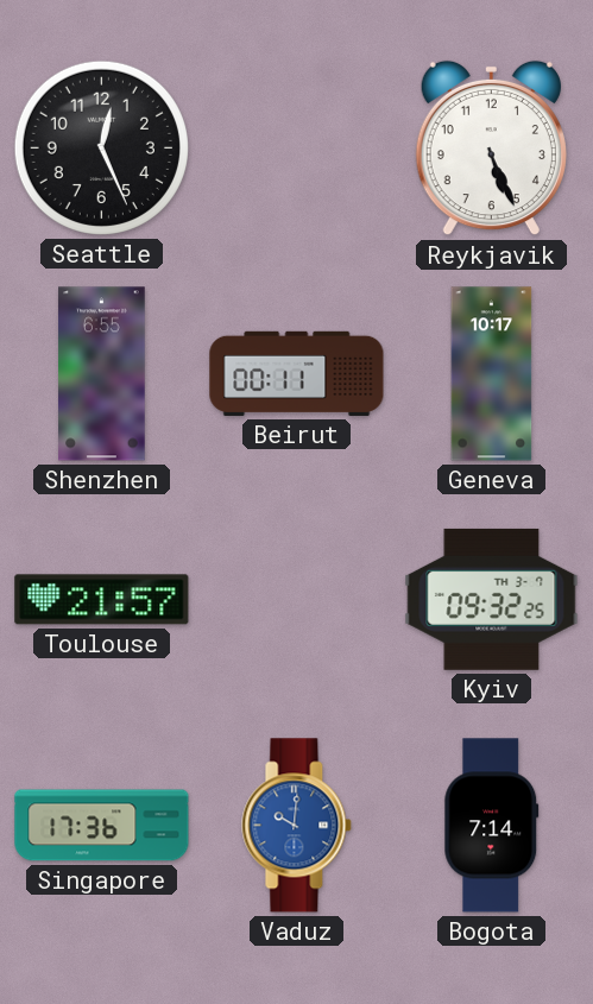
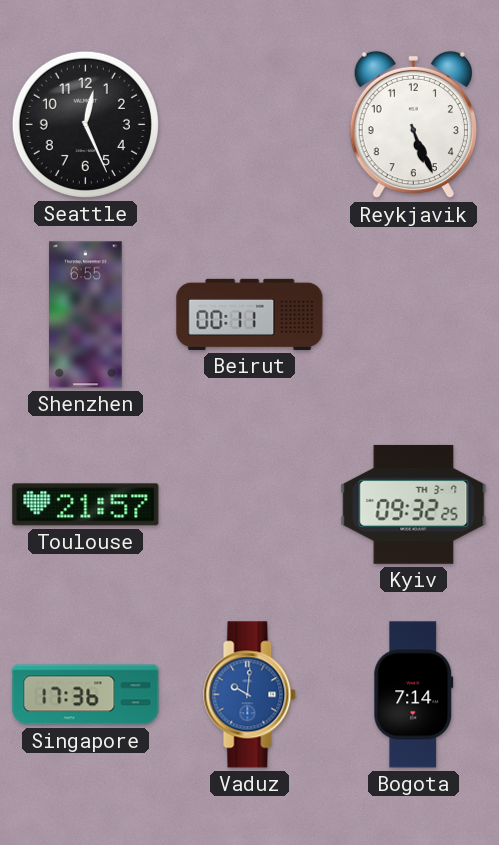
Geneva: 10:17 -> none
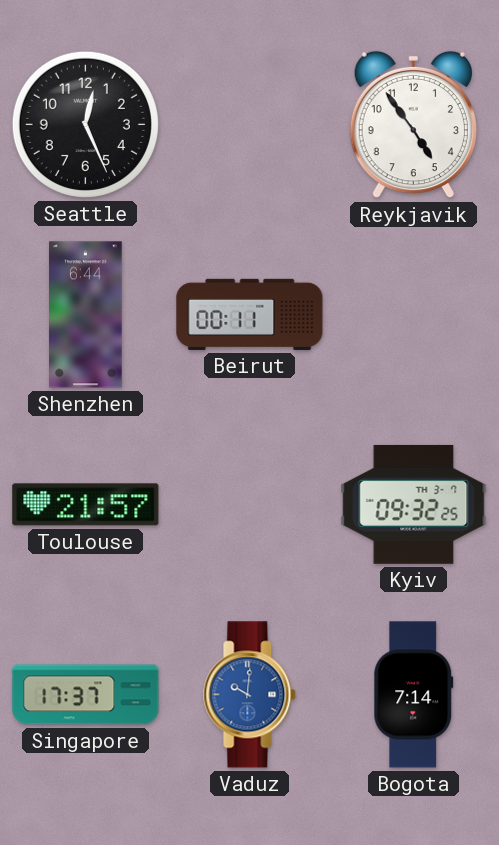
Reykjavik: 5:26 -> 4:54
Shenzhen: 6:55 -> 6:44
Singapore: 17:36 -> 17:37
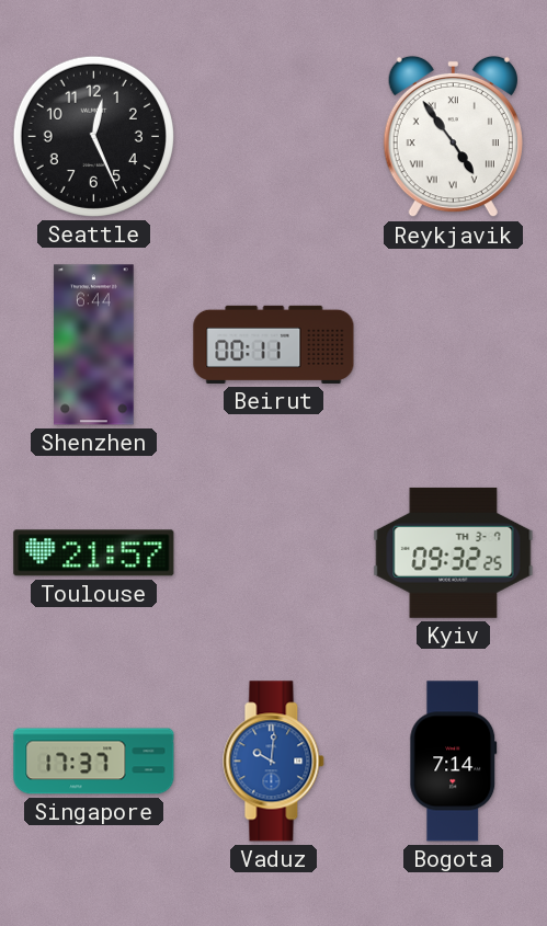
Reykjavik numerals: Arabic -> Roman
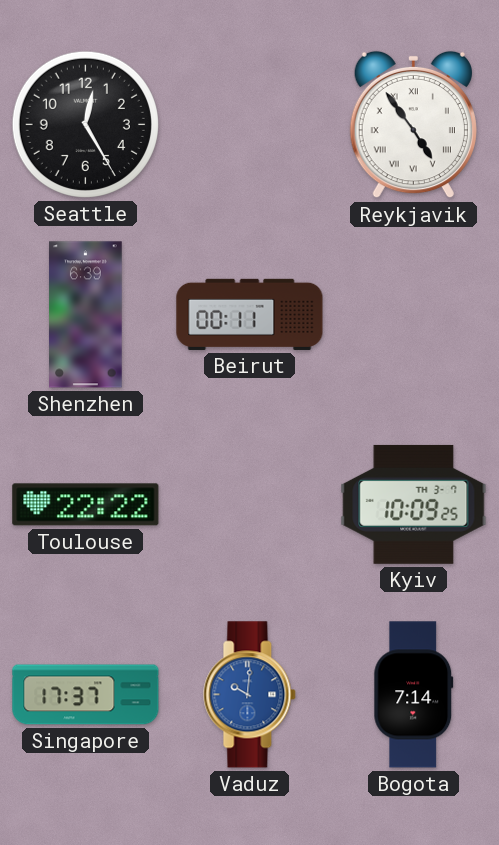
Seattle: 12:26 -> 12:25
Shenzhen: 6:44 -> 6:39
Toulouse: 21:57 -> 22:22
Kyiv: 09:32 -> 10:09
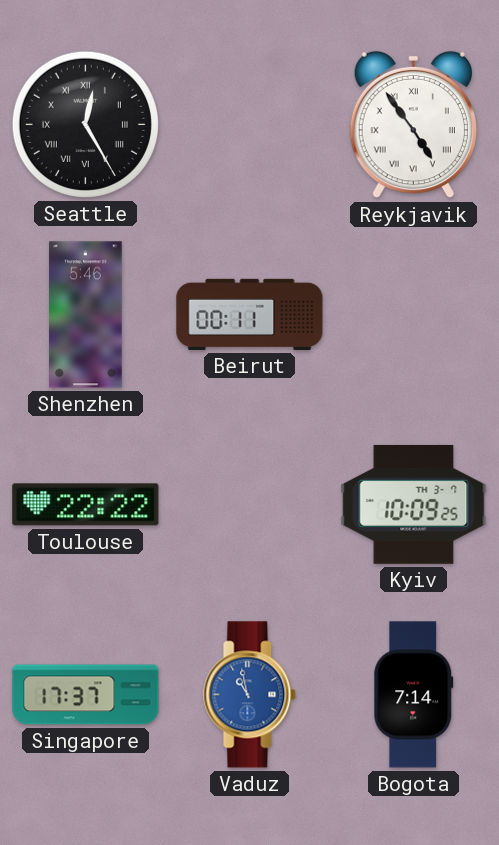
Seattle numerals: Arabic -> Roman
Shenzhen: 6:39 -> 5:46
Vaduz: 10:01 -> 10:58
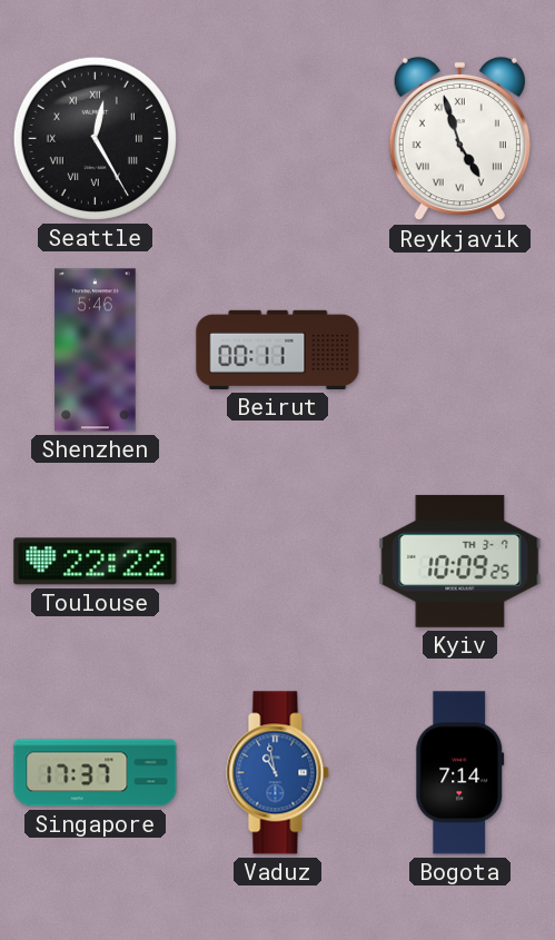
Reykjavik: 4:54 -> 4:57
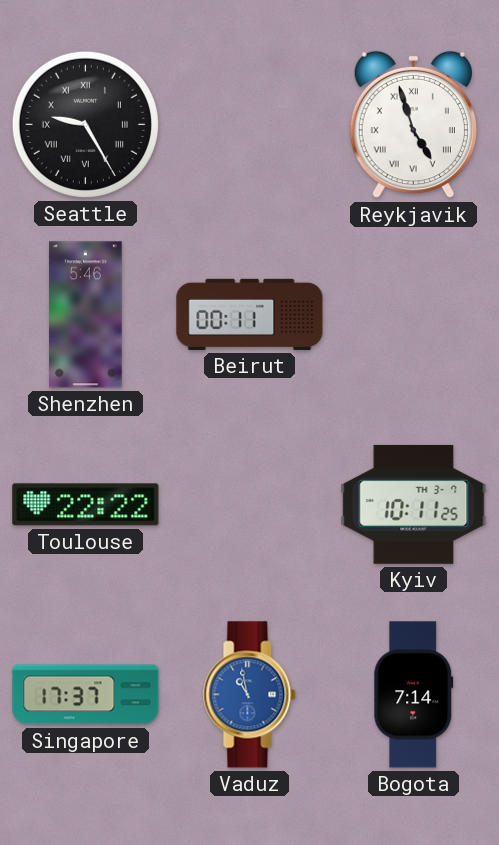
Seattle: 12:25 -> 9:25
Kyiv: 10:09 -> 10:11
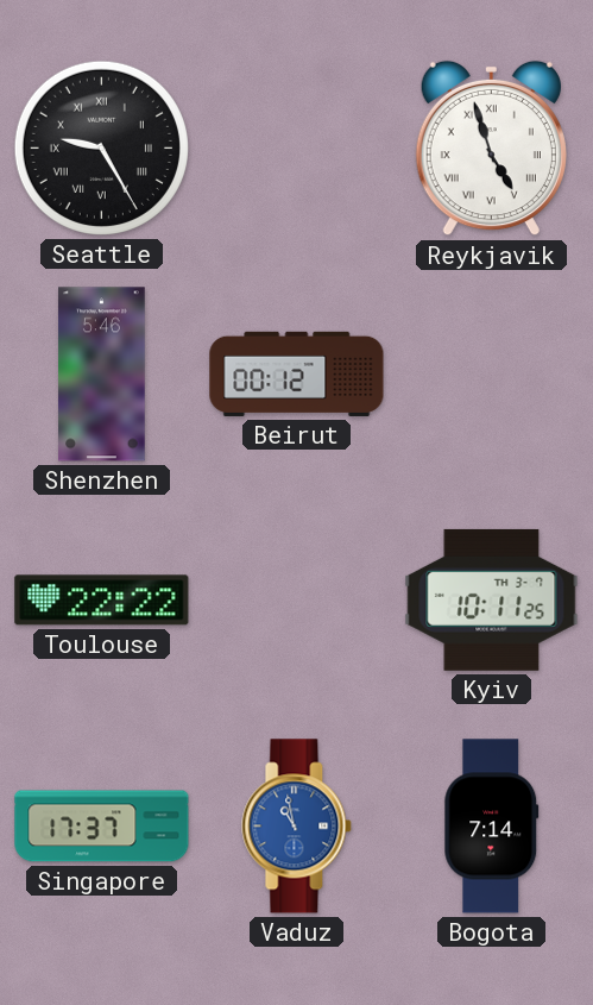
Beirut: 00:11 -> 00:12
